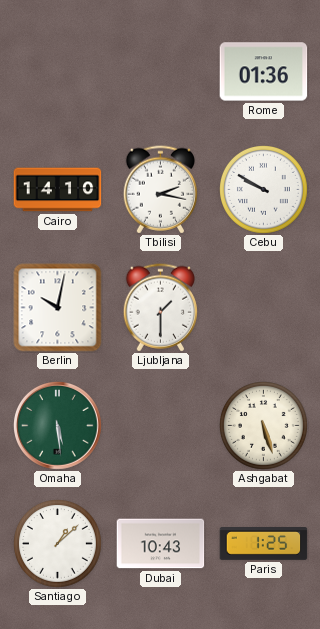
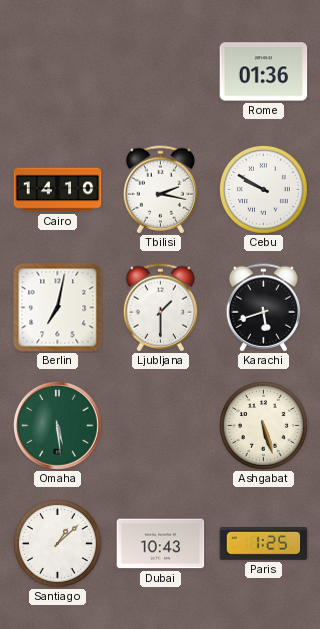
Berlin: 10:02 -> 7:02
Karachi: none -> 5:42
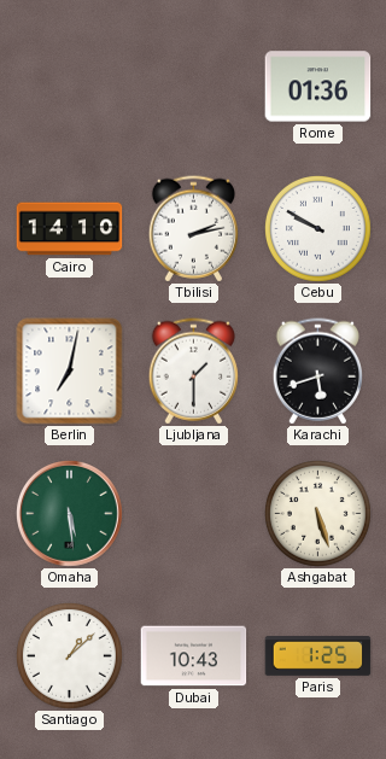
Tbilisi: 2:17 -> 2:13
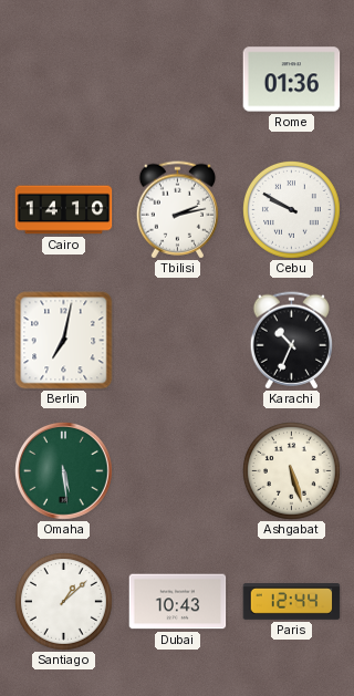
Ljubljana: 1:30 -> none
Karachi: 5:42 -> 10:34
Paris: 1:25 -> 12:44
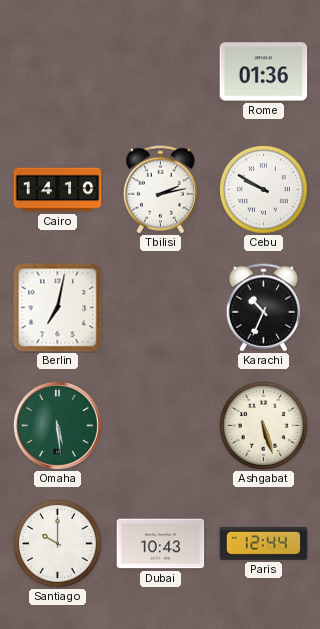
Santiago: 1:08 -> 10:00
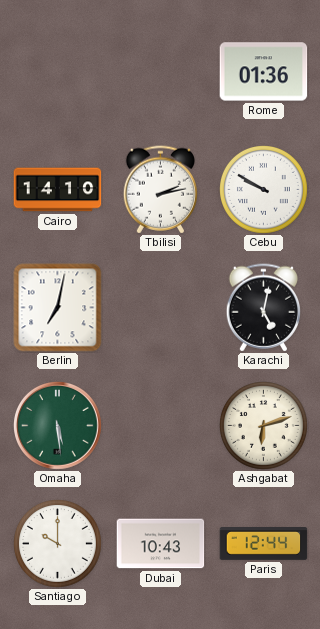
Karachi: 10:34 -> 5:02
Ashgabat: 5:27 -> 6:12
